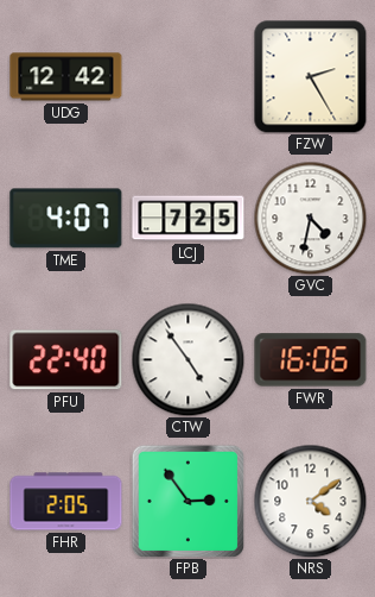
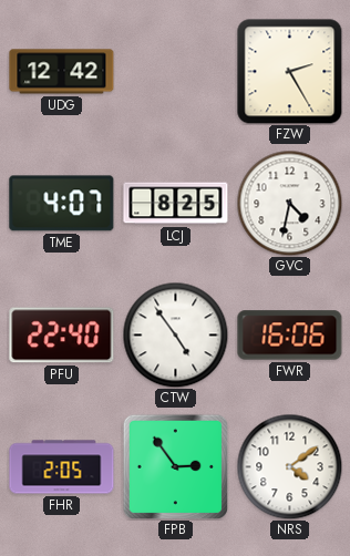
LCJ: 7:25 -> 8:25
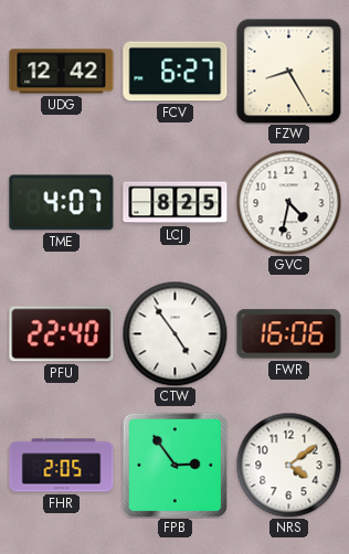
FCV: none -> 6:27
FZW: 2:25 -> 8:25
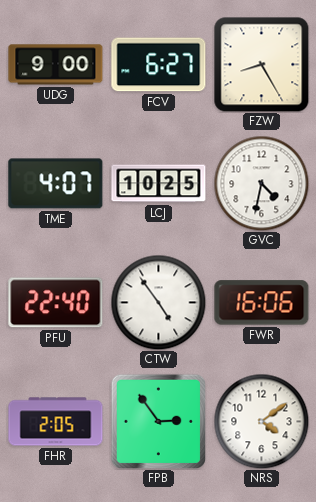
UDG: 12:42 -> 9:00
LCJ: 8:25 -> 10:25
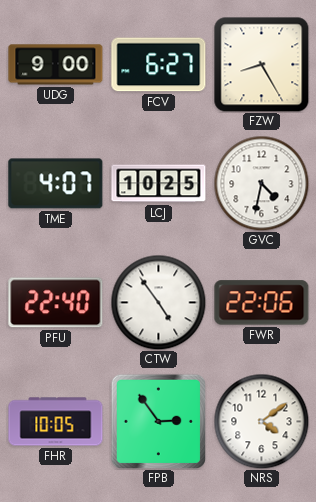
FWR: 16:06 -> 22:06
FHR: 2:05 -> 10:05
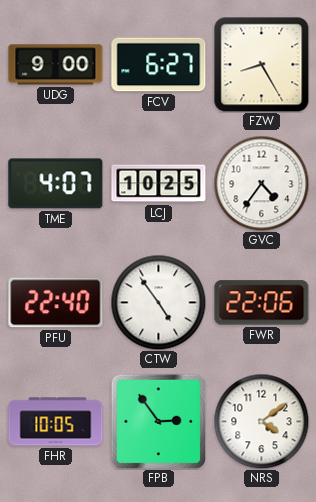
GVC: 4:32 -> 4:36
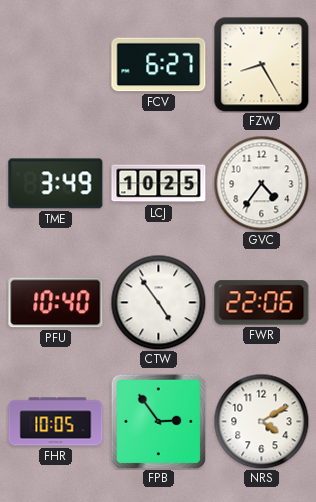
UDG: 9:00 -> none
TME: 4:07 -> 3:49
PFU: 22:40 -> 10:40
NRS: 4:09 -> 4:10
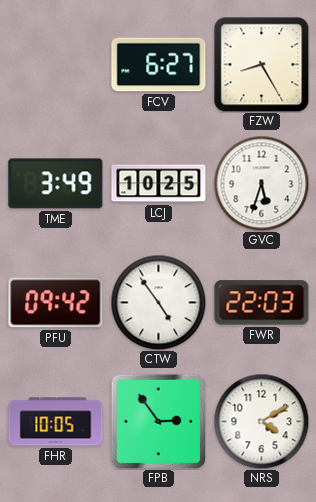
GVC: 4:36 -> 5:33
PFU: 10:40 -> 09:42
FWR: 22:06 -> 22:03
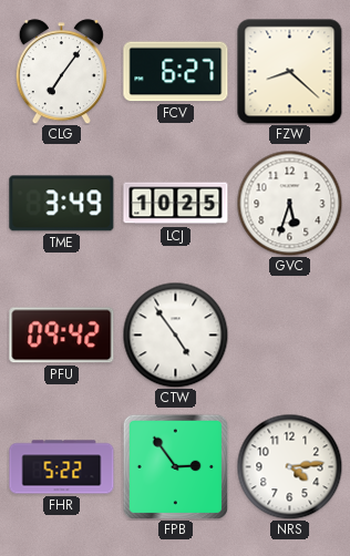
CLG: none -> 7:06
FZW: 8:25 -> 8:22
FWR: 22:03 -> none
FHR: 10:05 -> 5:22
NRS: 4:10 -> 4:14
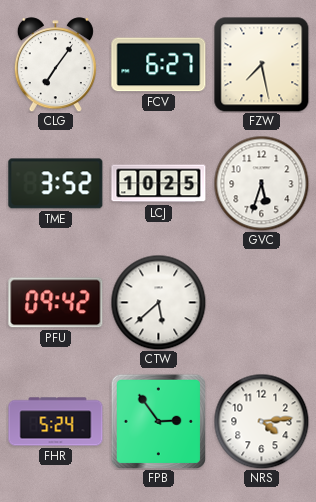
FZW: 8:22 -> 7:28
TME: 3:49 -> 3:52
CTW: 4:54 -> 5:38
FHR: 5:22 -> 5:24
